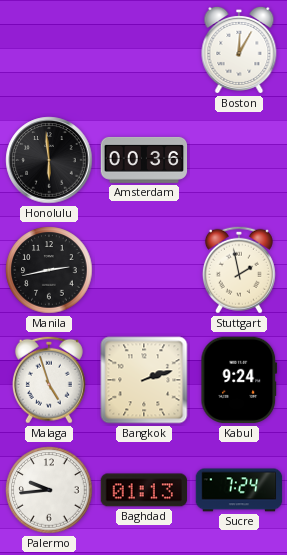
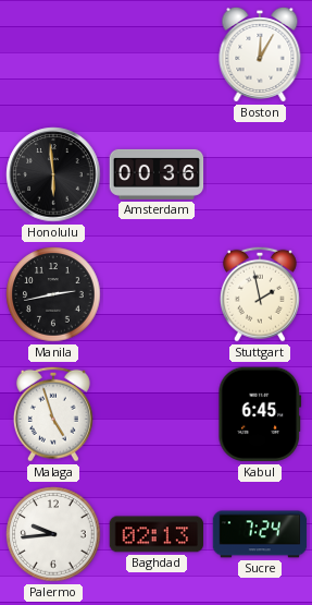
Bangkok: 2:12 -> none
Kabul: 9:24 -> 6:45
Baghdad: 01:13 -> 02:13
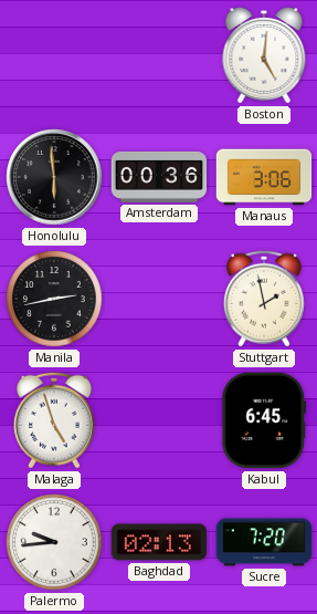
Boston: 12:05 -> 5:01
Manaus: none -> 3:06
Sucre: 7:24 -> 7:20
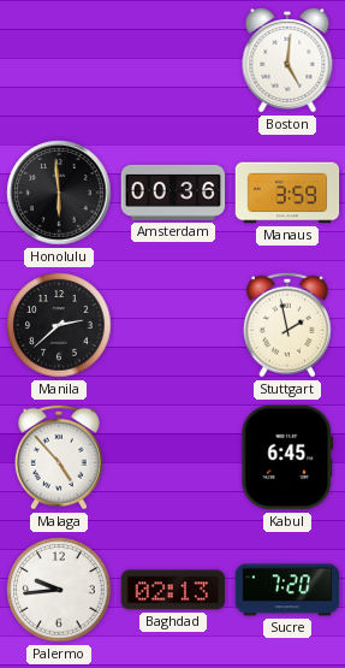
Manaus: 3:06 -> 3:59
Manila: 2:43 -> 2:38
Malaga: 4:57 -> 4:53
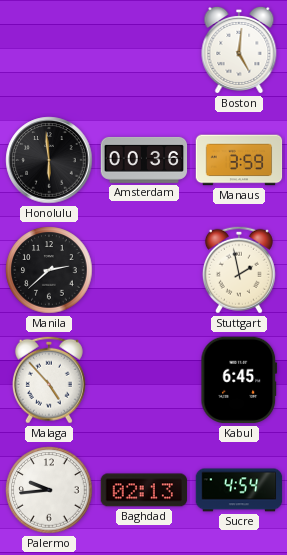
Sucre: 7:20 -> 4:54
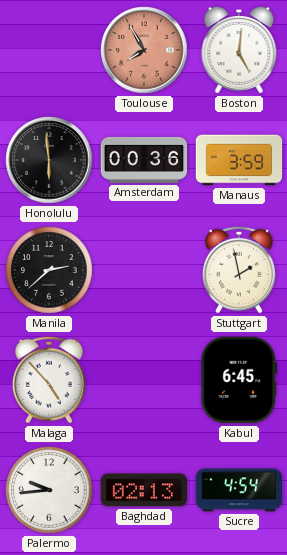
Toulouse: none -> 7:55
